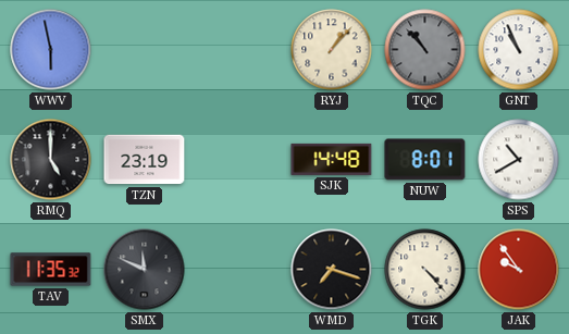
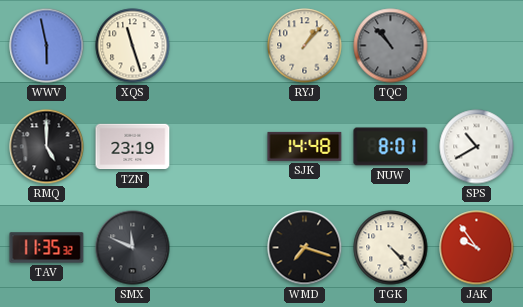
XQS: none -> 11:27
GNT: 10:56 -> none
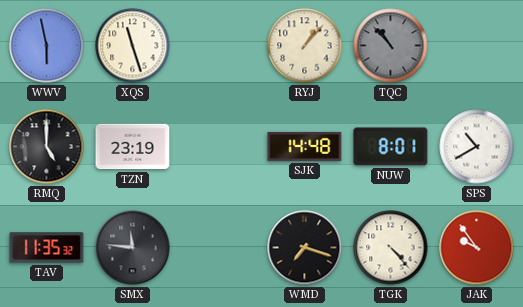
SMX: 11:49 -> 11:46
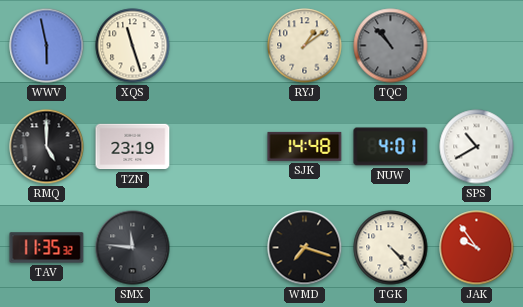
RYJ: 1:07 -> 1:09
NUW: 8:01 -> 4:01
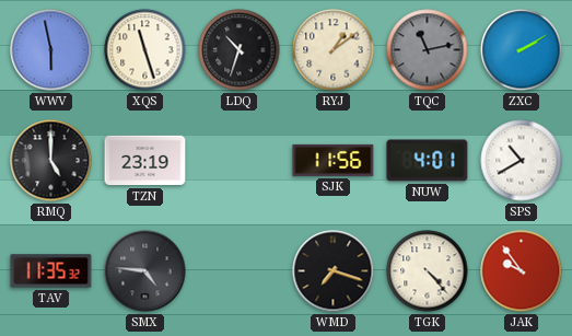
LDQ: none -> 10:33
TQC: 10:53 -> 11:13
ZXC: none -> 2:10
SJK: 14:48 -> 11:56
SMX: 11:46 -> 4:46
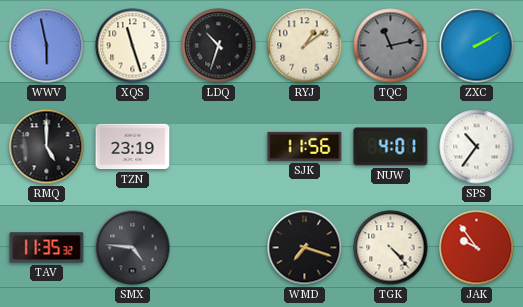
SPS: 10:40 -> 10:36
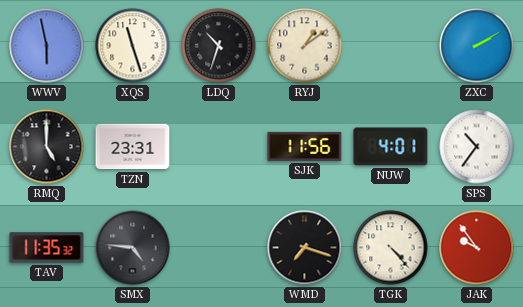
TQC: 11:13 -> none
TZN: 23:19 -> 23:31
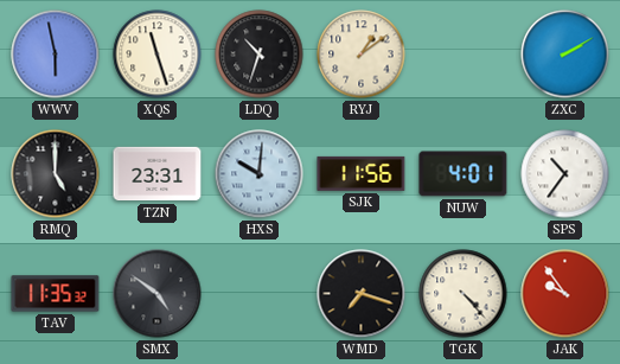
HXS: none -> 10:01
SMX: 4:46 -> 4:51
